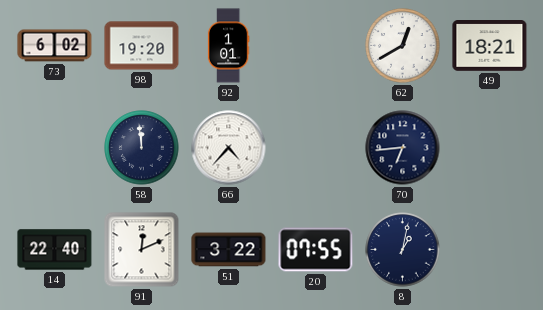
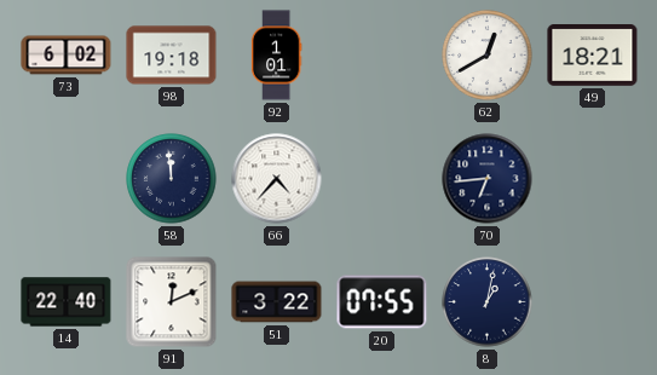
98: 19:20 -> 19:18
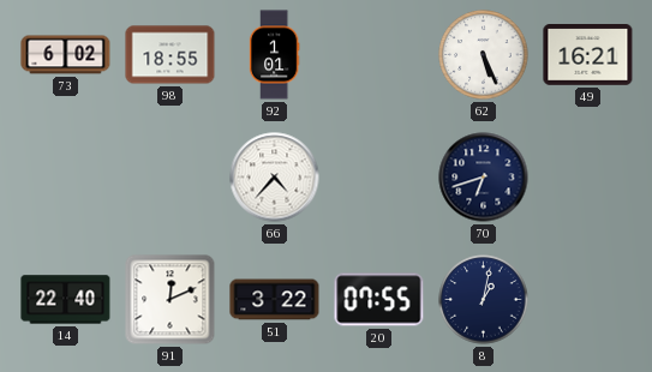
98: 19:18 -> 18:55
62: 12:40 -> 5:26
49: 18:21 -> 16:21
58: 11:59 -> none
70: 6:44 -> 6:42
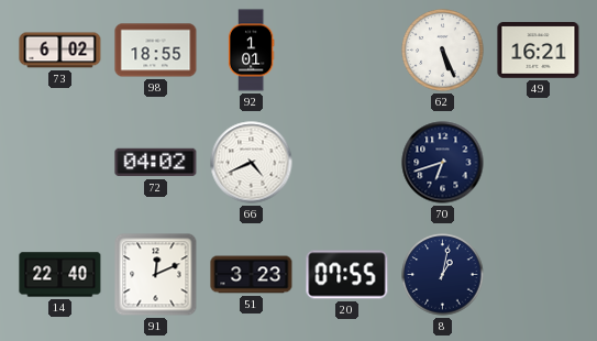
72: none -> 04:02
66: 4:37 -> 4:41
51: 3:22 -> 3:23
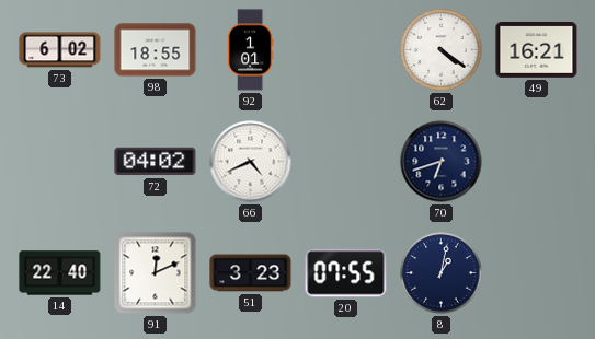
62: 5:26 -> 4:21
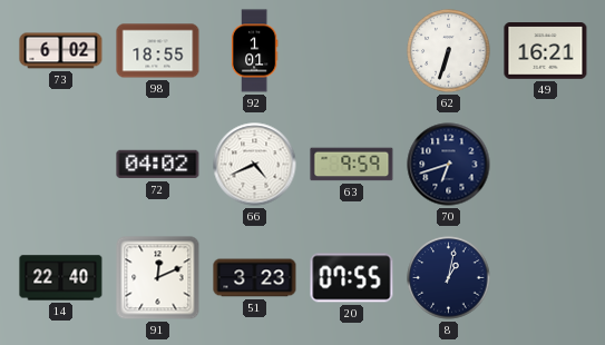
62: 4:21 -> 6:33
63: none -> 9:59
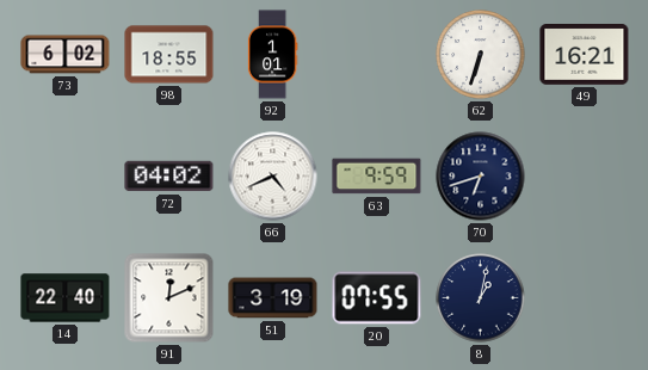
51: 3:23 -> 3:19
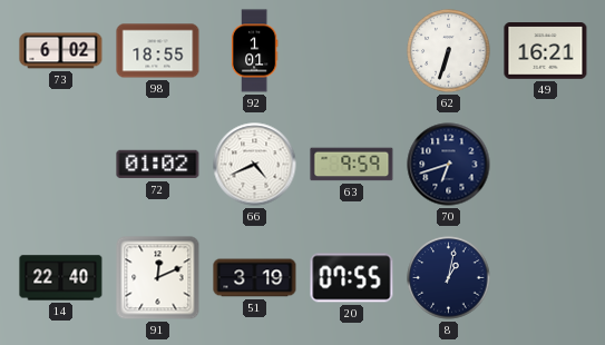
72: 04:02 -> 01:02
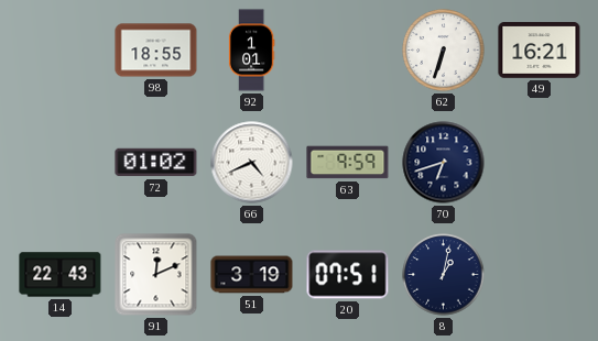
73: 6:02 -> none
14: 22:40 -> 22:43
20: 07:55 -> 07:51
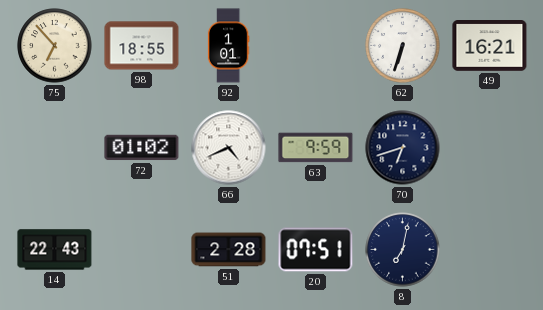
75: none -> 6:53
91: 12:11 -> none
51: 3:19 -> 2:28
8: 1:02 -> 7:02
